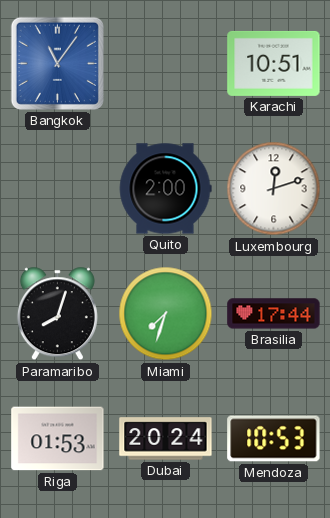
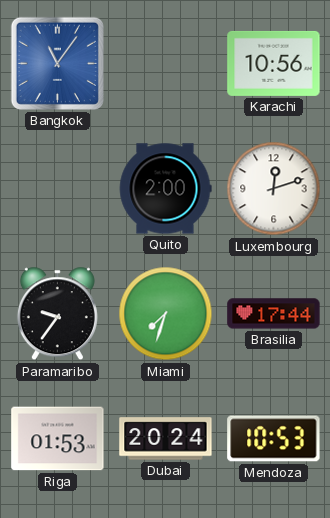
Karachi: 10:51 -> 10:56
Paramaribo: 8:03 -> 9:36
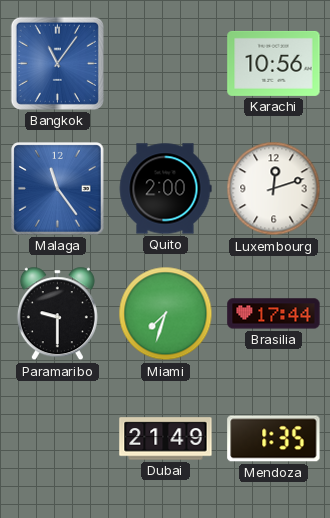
Malaga: none -> 11:24
Paramaribo: 9:36 -> 9:30
Riga: 01:53 -> none
Dubai: 20:24 -> 21:49
Mendoza: 10:53 -> 1:35
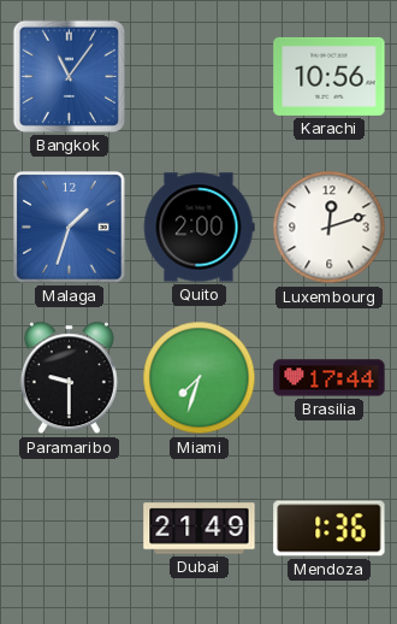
Malaga: 11:24 -> 1:33
Mendoza: 1:35 -> 1:36
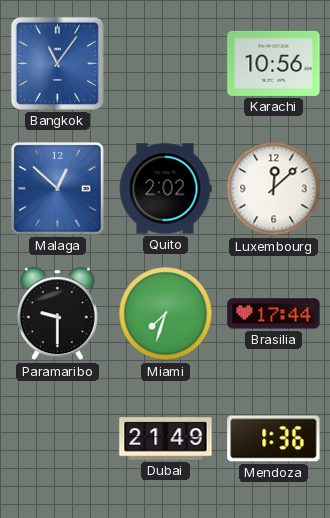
Malaga: 1:33 -> 12:52
Quito: 2:00 -> 2:02
Luxembourg: 12:12 -> 12:08
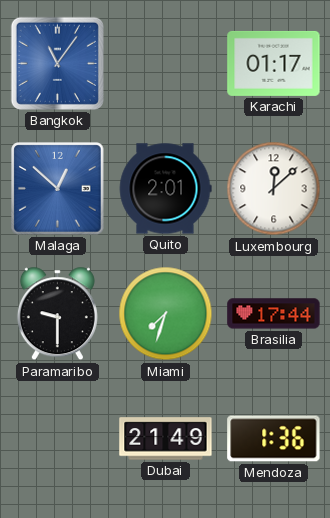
Karachi: 10:56 -> 01:17
Quito: 2:02 -> 2:01
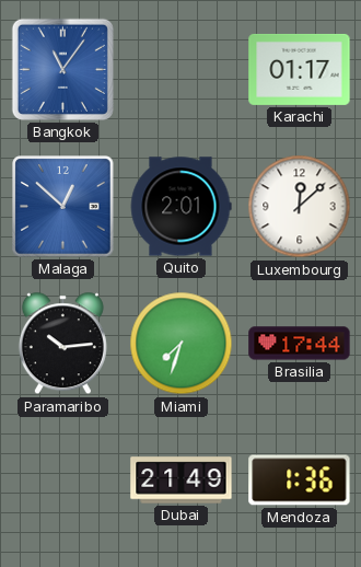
Paramaribo: 9:30 -> 10:14
